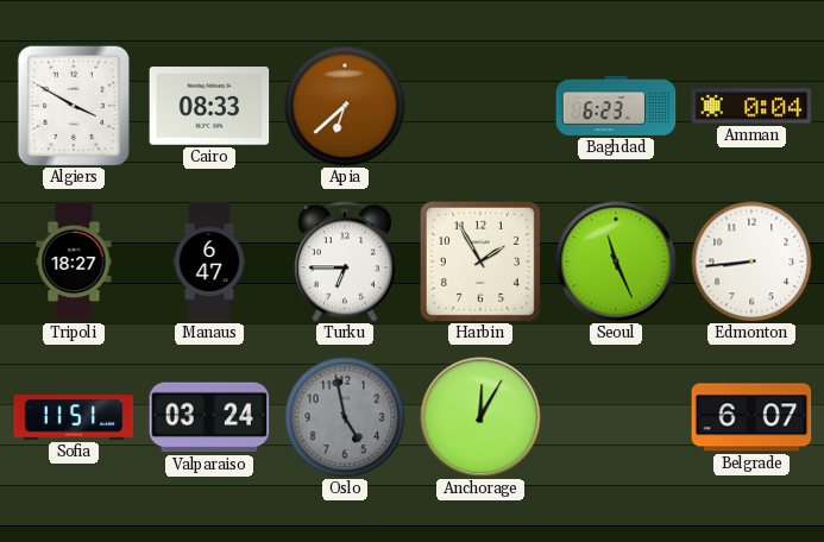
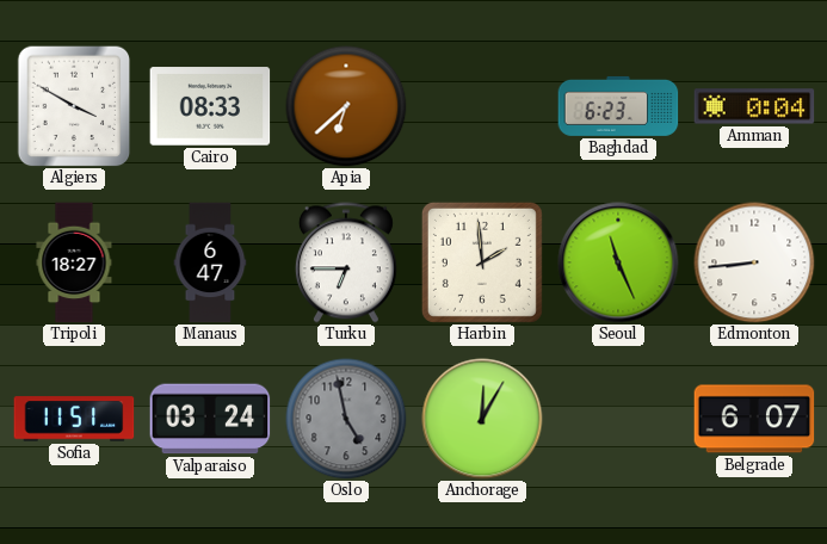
Harbin: 1:55 -> 1:59
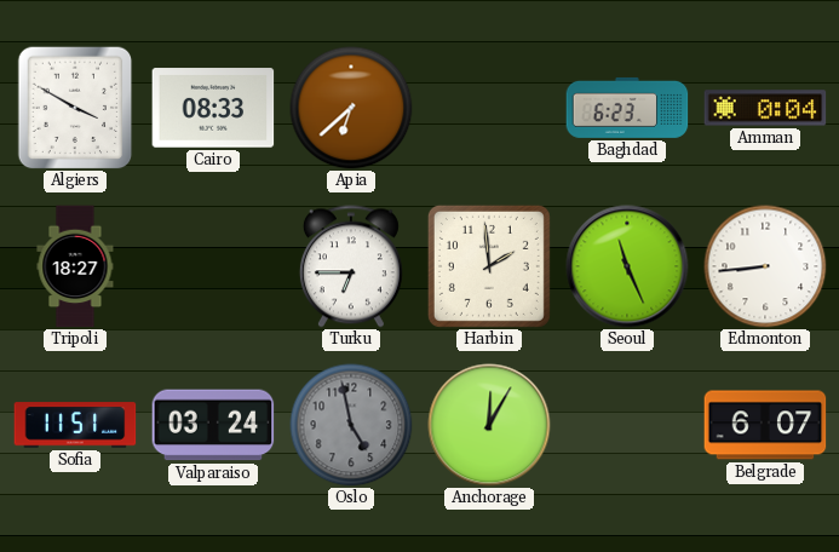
Manaus: 6:47 -> none
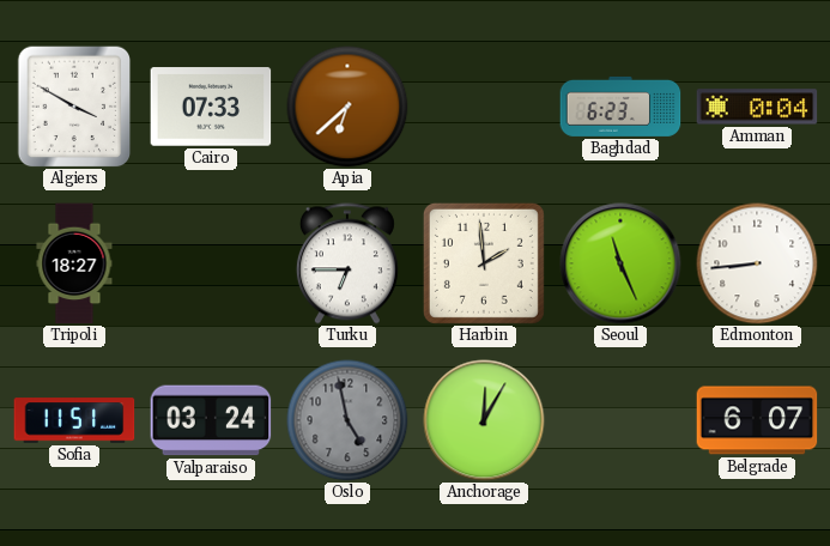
Cairo: 08:33 -> 07:33
